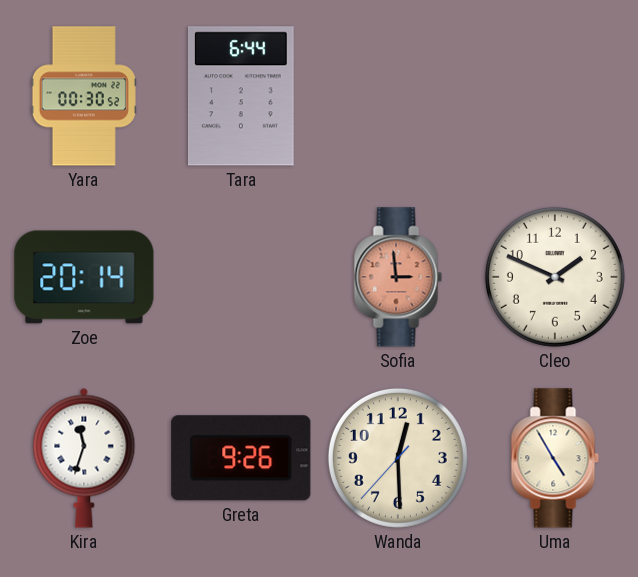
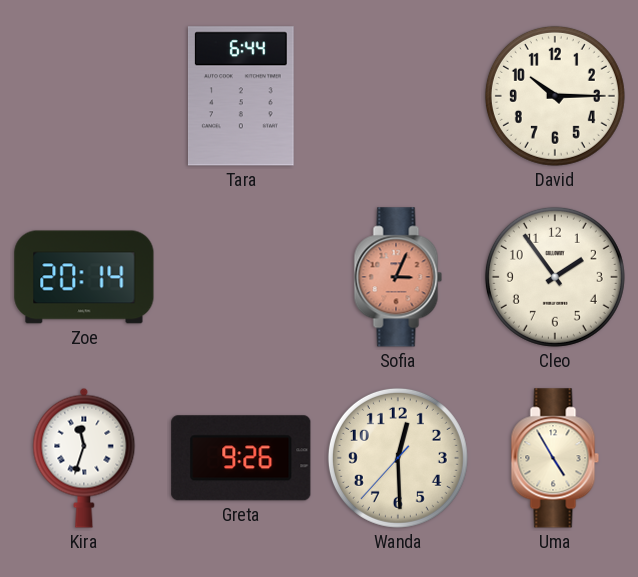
Yara: 00:30 -> none
David: none -> 10:15
Sofia: 2:59 -> 3:04
Cleo: 1:49 -> 1:54
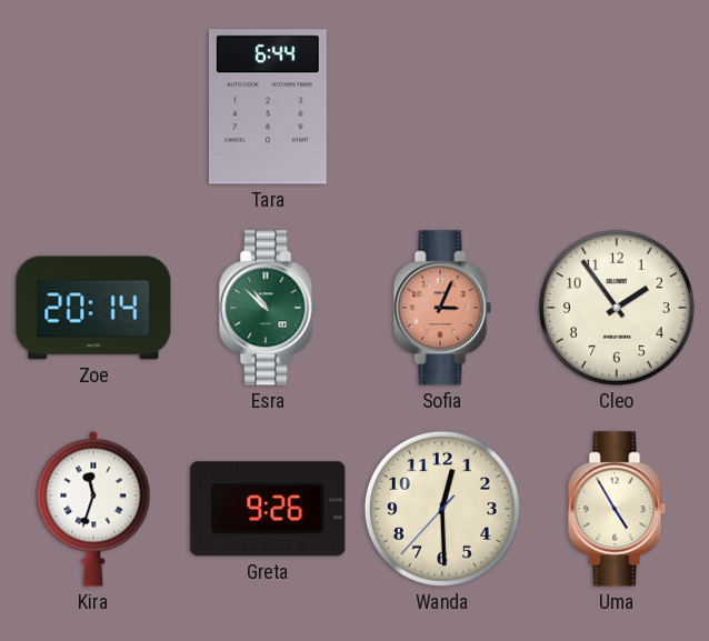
David: 10:15 -> none
Esra: none -> 10:52
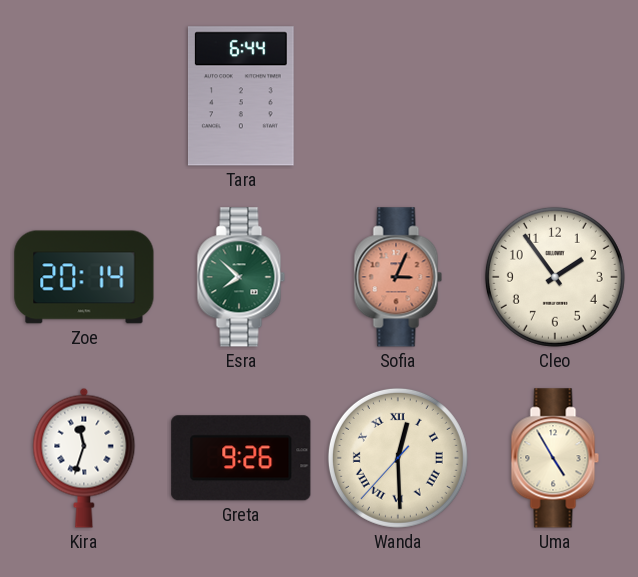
Esra: 10:52 -> 7:52
Wanda numerals: Arabic -> Roman
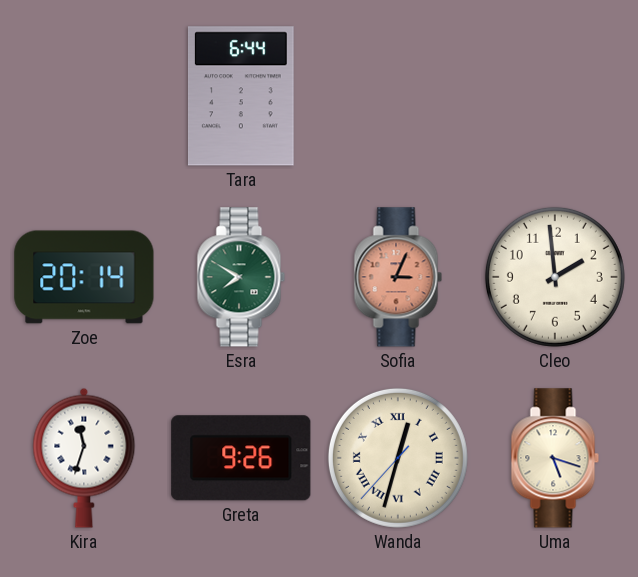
Esra: 7:52 -> 7:50
Cleo: 1:54 -> 1:59
Wanda: 12:29 -> 12:32
Uma: 4:55 -> 5:18
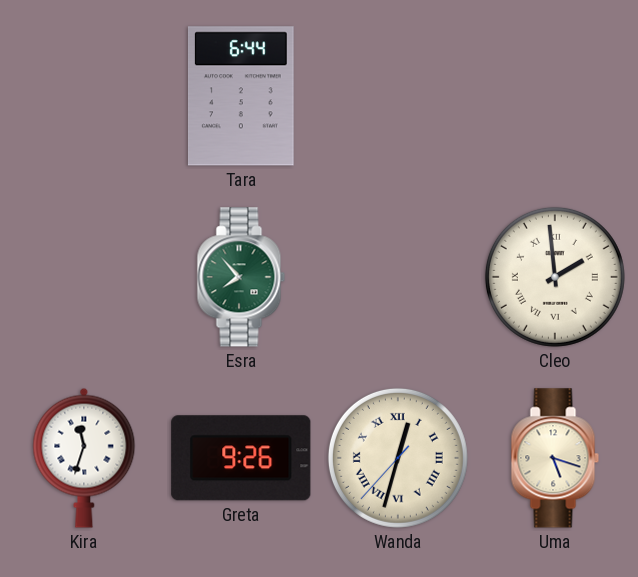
Zoe: 20:14 -> none
Esra: 7:50 -> 7:53
Sofia: 3:04 -> none
Cleo numerals: Arabic -> Roman
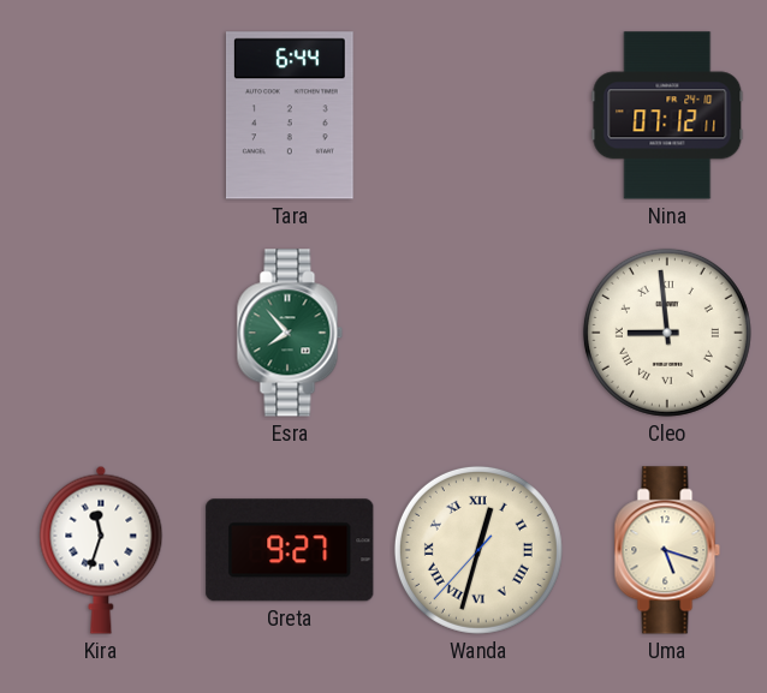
Nina: none -> 07:12
Cleo: 1:59 -> 8:59
Greta: 9:26 -> 9:27
